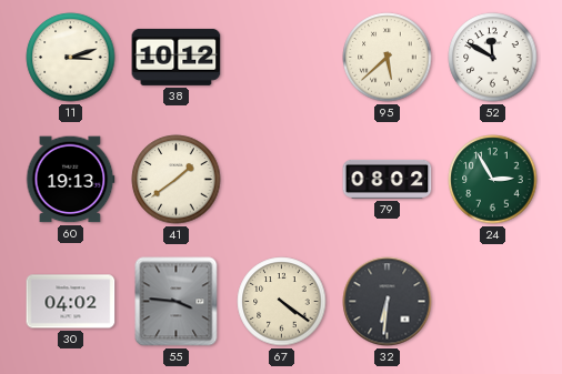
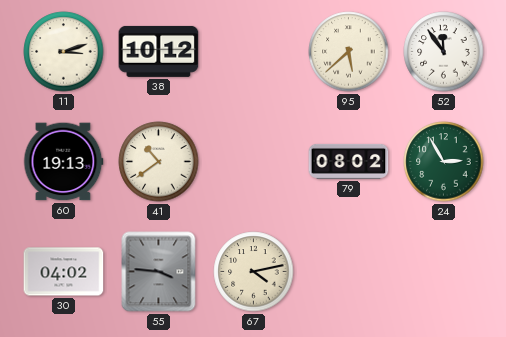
52: 11:50 -> 11:54
41: 1:39 -> 10:39
67: 4:21 -> 4:13
32: 6:31 -> none
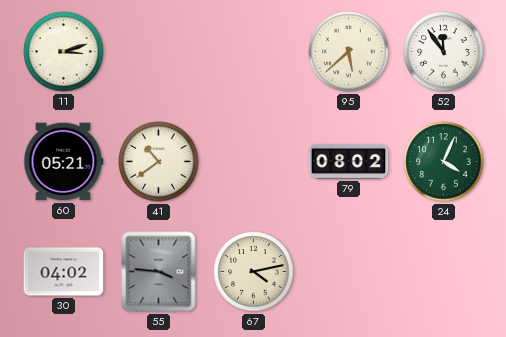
38: 10:12 -> none
60: 19:13 -> 05:21
24: 2:55 -> 4:04
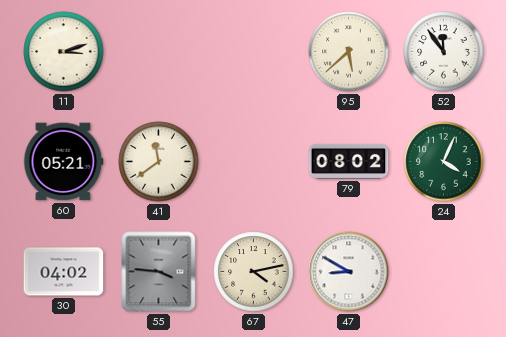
41: 10:39 -> 11:39
47: none -> 8:50
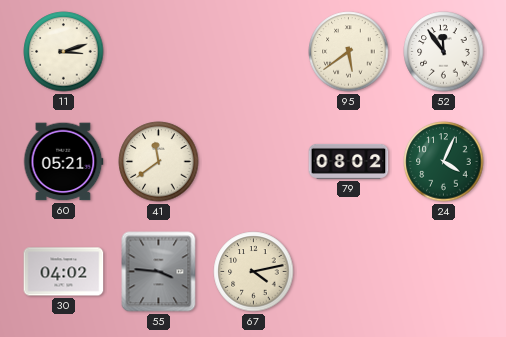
95: 5:38 -> 5:39
47: 8:50 -> none
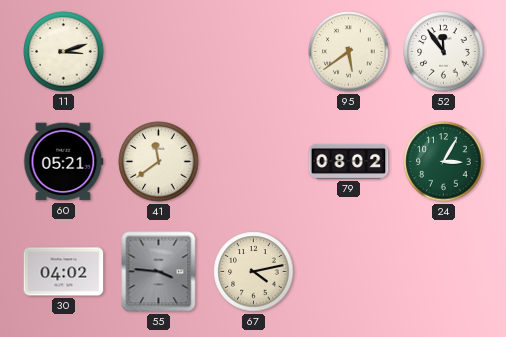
24: 4:04 -> 3:05
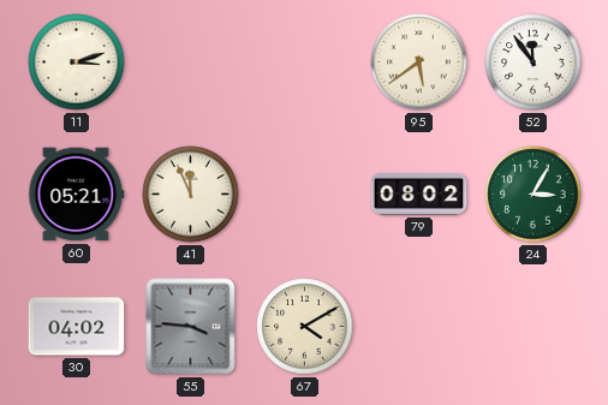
41: 11:39 -> 11:56
67: 4:13 -> 4:10
